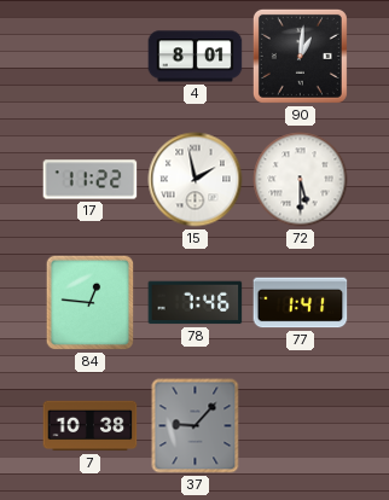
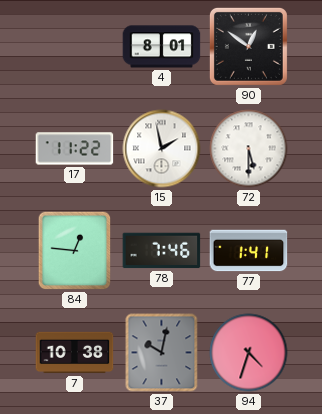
90: 1:01 -> 12:51
37: 9:07 -> 10:02
94: none -> 4:33
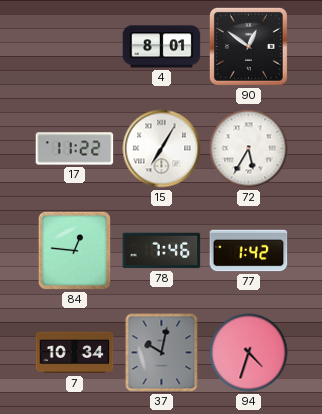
15: 1:58 -> 7:05
72: 5:30 -> 5:35
77: 1:41 -> 1:42
7: 10:38 -> 10:34
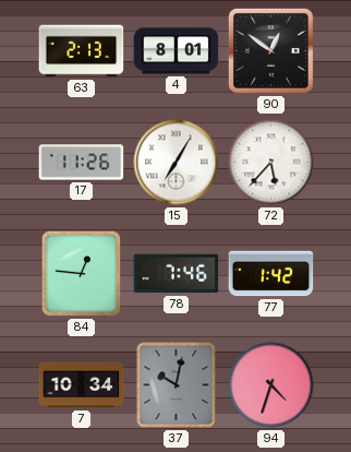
63: none -> 2:13
17: 11:22 -> 11:26
72: 5:35 -> 5:37
